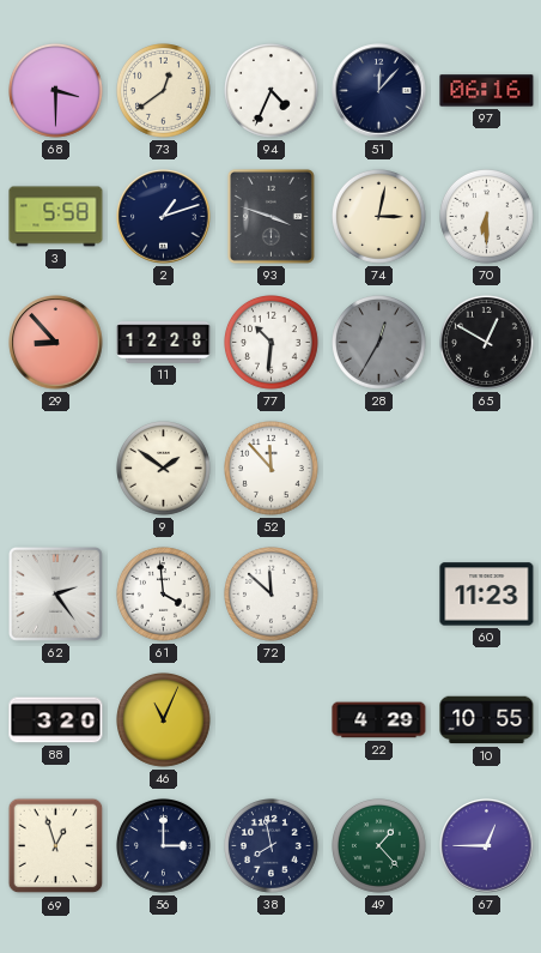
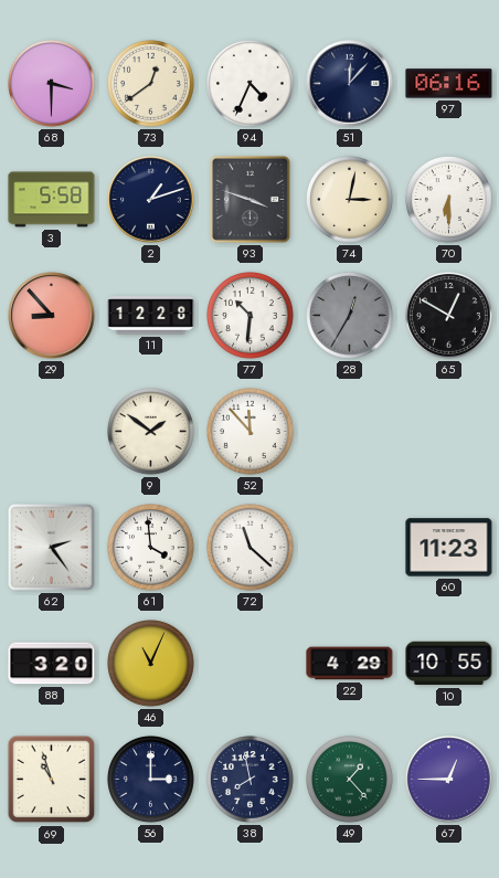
72: 11:52 -> 11:22
69: 12:57 -> 10:57
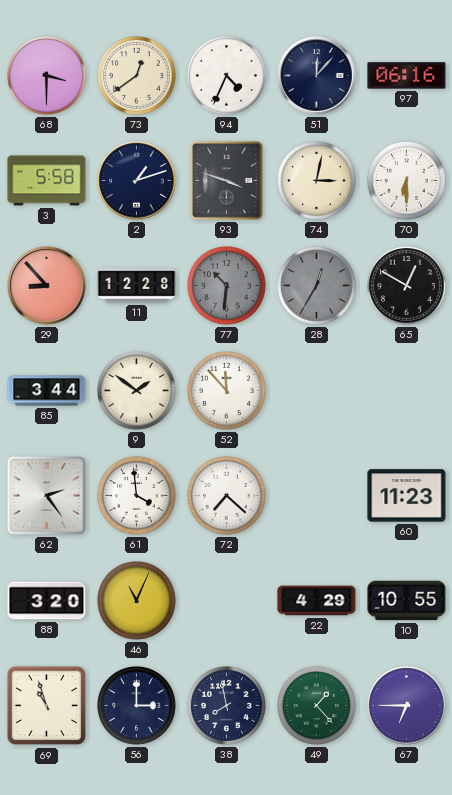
77 dial: white -> grey
85: none -> 3:44
72: 11:22 -> 7:22
67: 12:45 -> 6:45
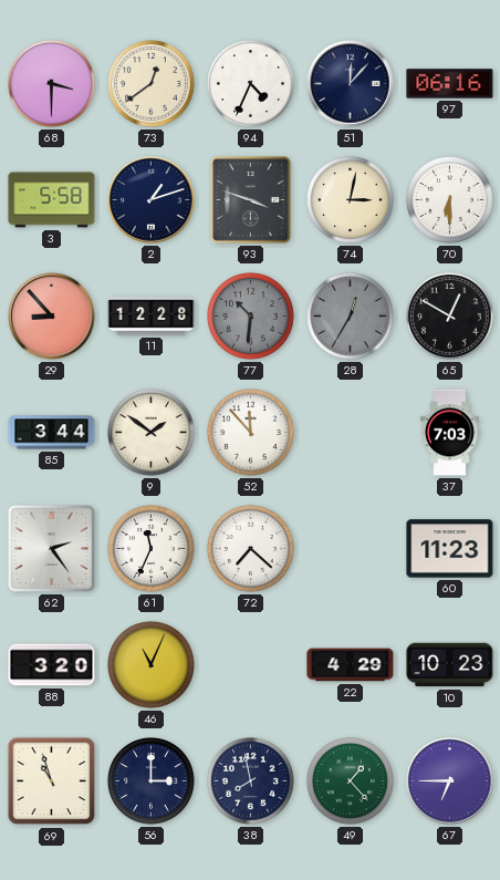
37: none -> 7:03
61: 3:59 -> 11:34
10: 10:55 -> 10:23
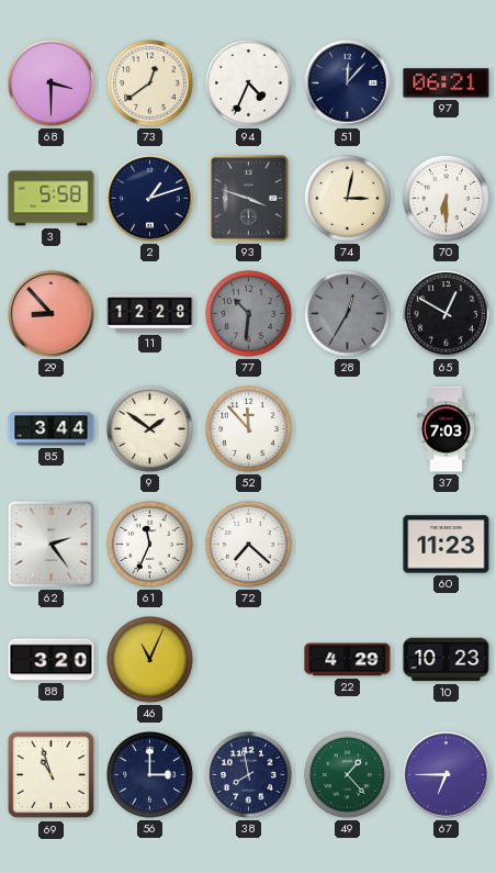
97: 06:16 -> 06:21
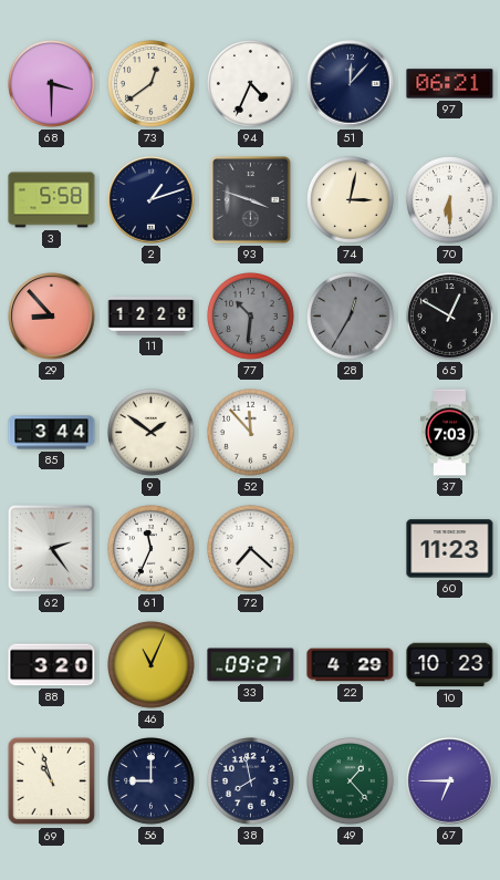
33: none -> 09:27
56: 3:00 -> 9:00
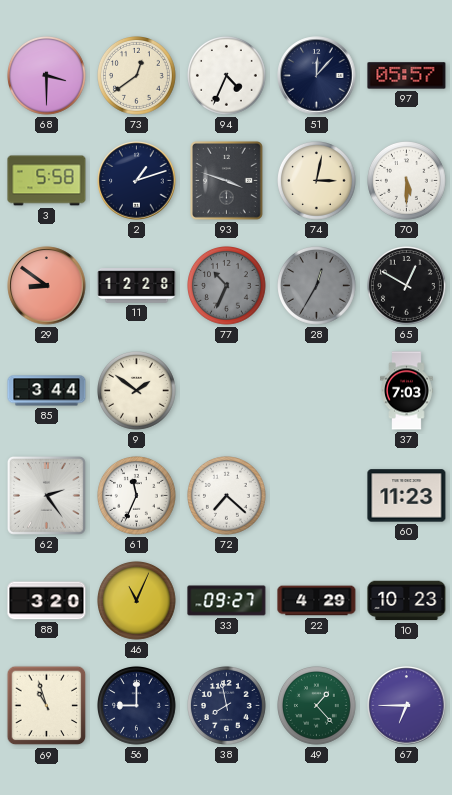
97: 06:21 -> 05:57
70: 6:30 -> 5:30
29: 8:53 -> 8:51
77: 10:31 -> 10:34
52: 11:53 -> none
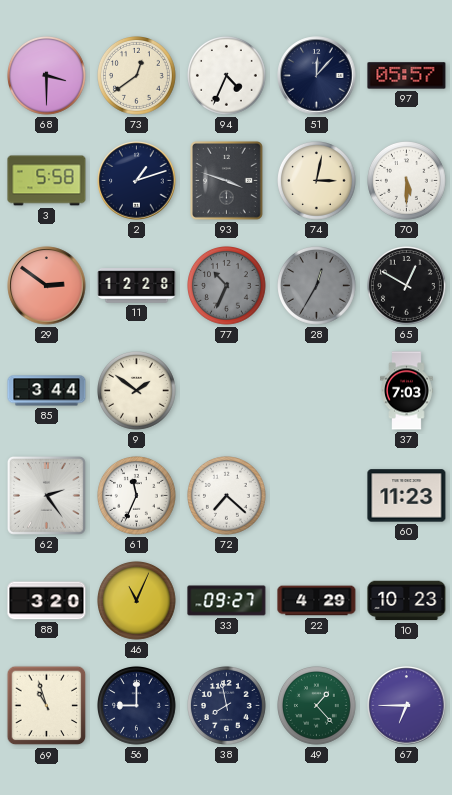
29: 8:51 -> 2:51
